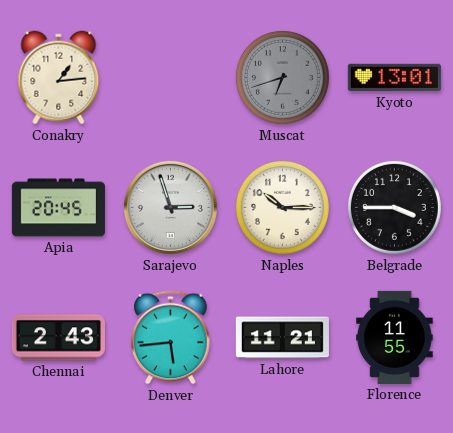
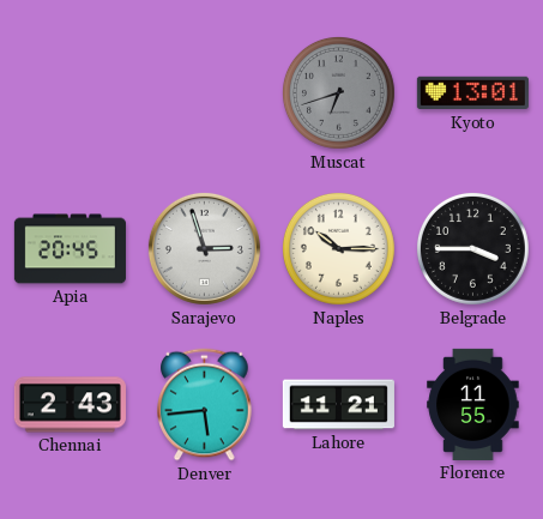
Conakry: 1:14 -> none
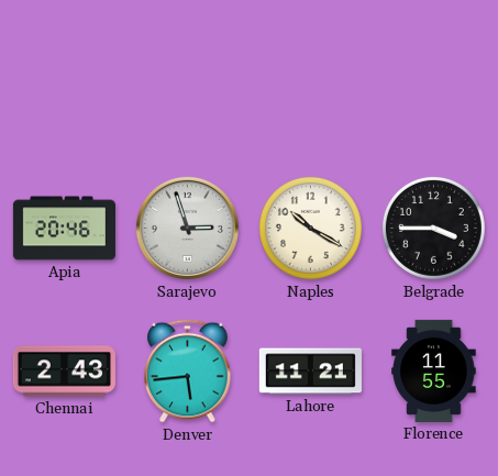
Muscat: 6:42 -> none
Kyoto: 13:01 -> none
Apia: 20:45 -> 20:46
Naples: 10:15 -> 10:20
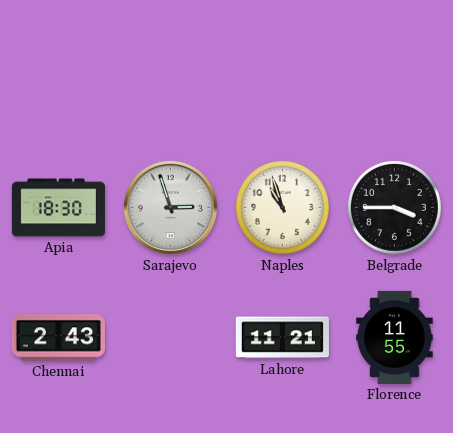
Apia: 20:46 -> 18:30
Naples: 10:20 -> 10:57
Denver: 5:44 -> none
